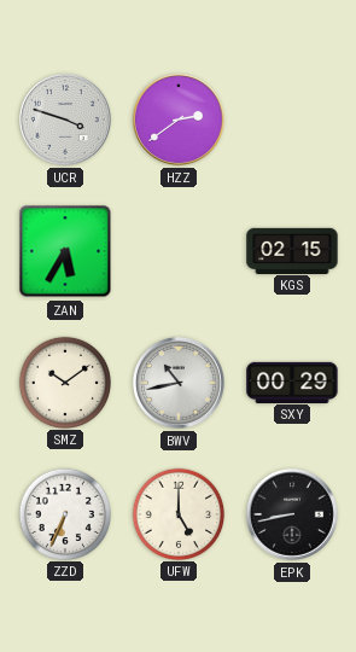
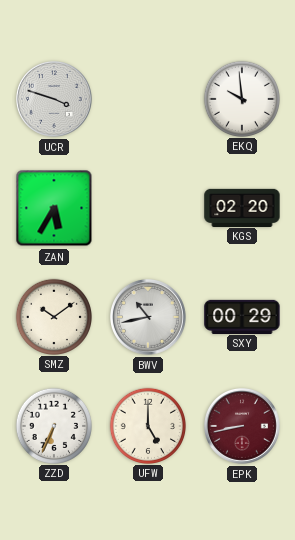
HZZ: 2:39 -> none
EKQ: none -> 9:59
KGS: 02:15 -> 02:20
EPK dial: black -> burgundy
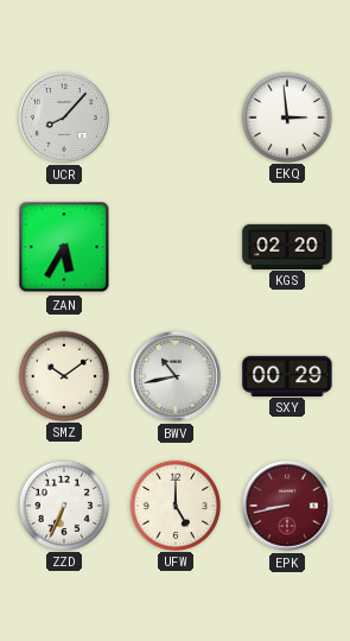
UCR: 3:48 -> 8:07
EKQ: 9:59 -> 2:59
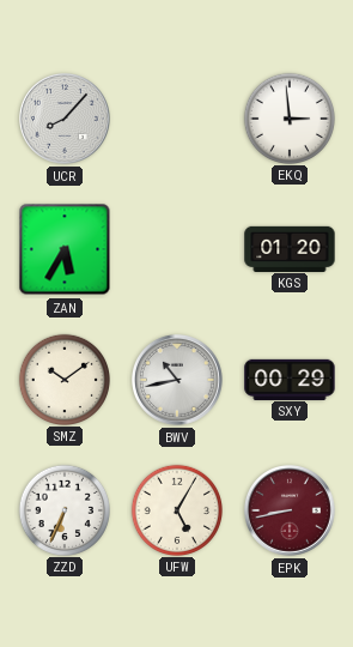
KGS: 02:20 -> 01:20
UFW: 5:00 -> 5:05
